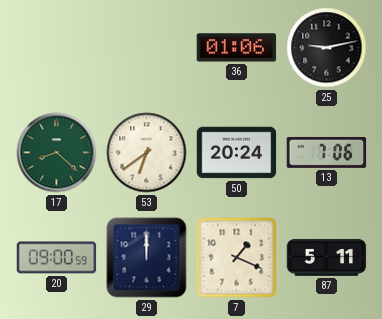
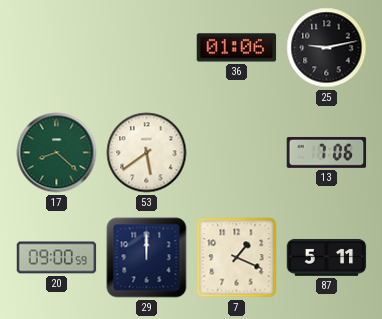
53: 6:39 -> 5:39
50: 20:24 -> none
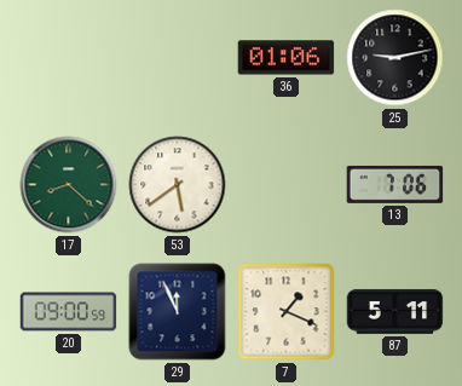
29: 12:00 -> 11:56
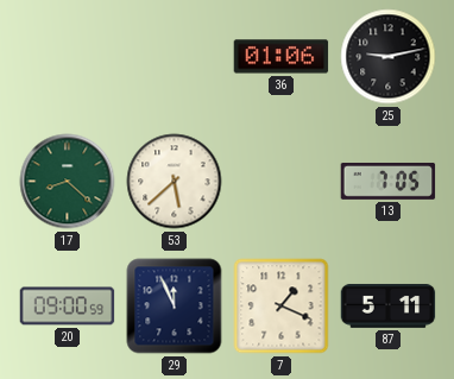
53: 5:39 -> 5:38
13: 7:06 -> 7:05
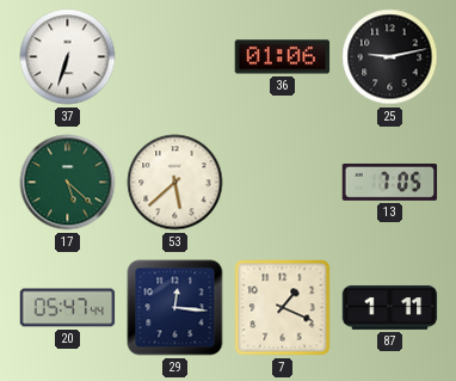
37: none -> 6:33
17: 8:22 -> 5:22
20: 09:00 -> 05:47
29: 11:56 -> 12:16
87: 5:11 -> 1:11
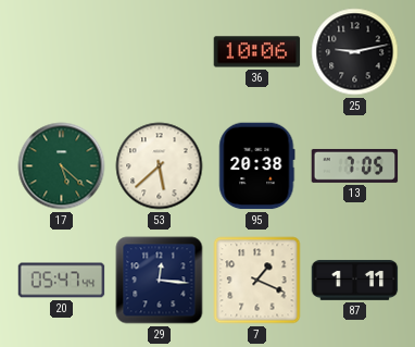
37: 6:33 -> none
36: 01:06 -> 10:06
95: none -> 20:38
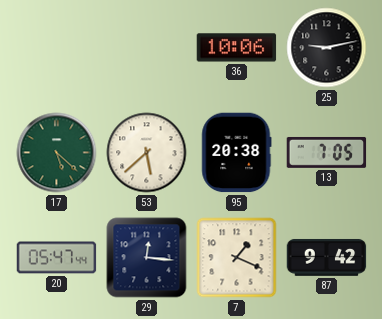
87: 1:11 -> 9:42
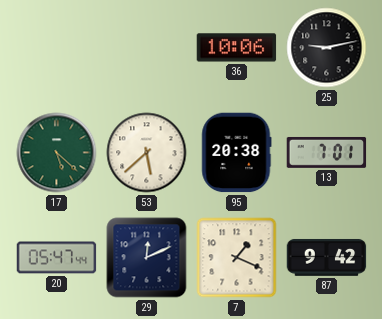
13: 7:05 -> 7:01
29: 12:16 -> 12:11
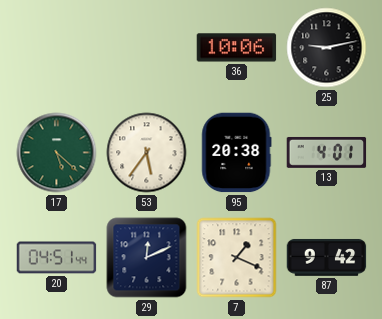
53: 5:38 -> 5:36
13: 7:01 -> 4:01
20: 05:47 -> 04:51
